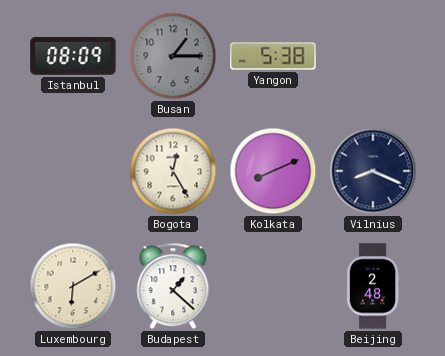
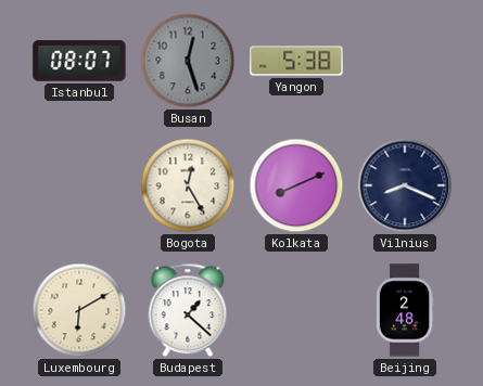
Istanbul: 08:09 -> 08:07
Busan: 1:15 -> 12:27
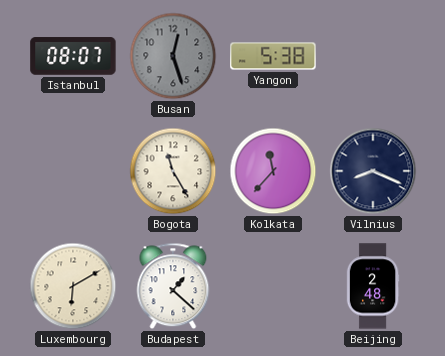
Bogota: 12:25 -> 11:25
Kolkata: 8:11 -> 11:37
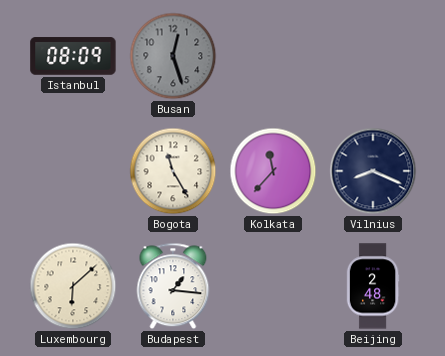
Istanbul: 08:07 -> 08:09
Yangon: 5:38 -> none
Luxembourg: 6:10 -> 6:08
Budapest: 1:22 -> 1:16
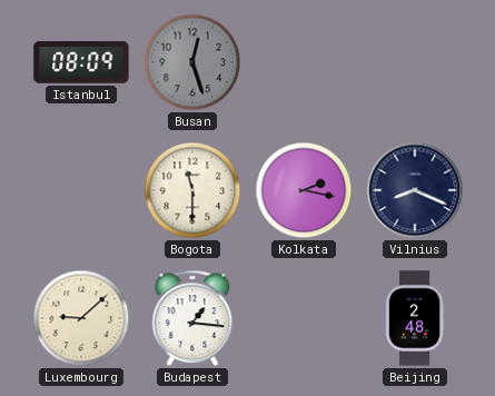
Bogota: 11:25 -> 11:30
Kolkata: 11:37 -> 2:17
Luxembourg: 6:08 -> 9:08
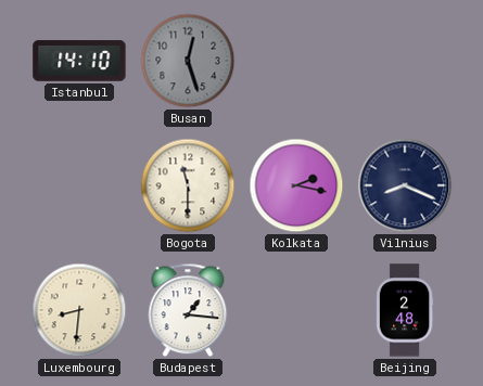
Istanbul: 08:09 -> 14:10
Luxembourg: 9:08 -> 8:31
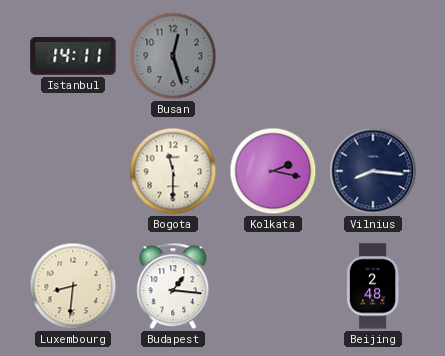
Istanbul: 14:10 -> 14:11
Vilnius: 8:19 -> 8:16
